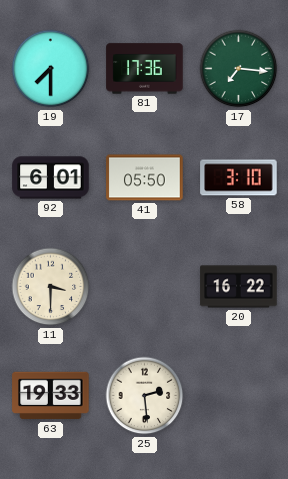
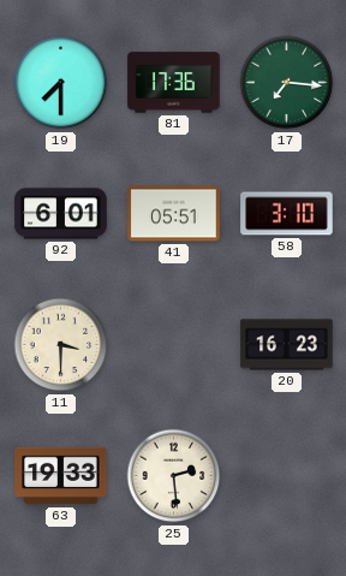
41: 05:50 -> 05:51
20: 16:22 -> 16:23
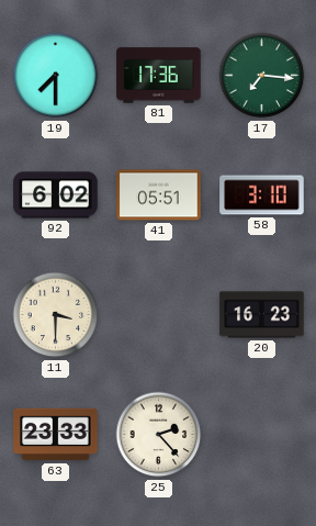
92: 6:01 -> 6:02
63: 19:33 -> 23:33
25: 2:29 -> 2:23
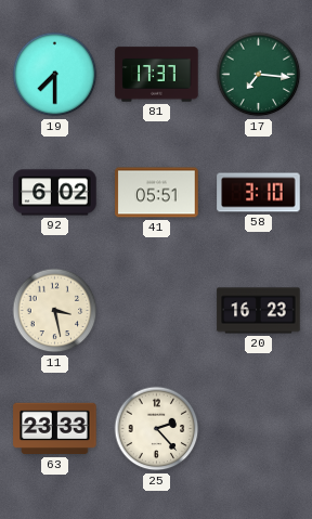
81: 17:36 -> 17:37
11: 3:30 -> 3:28
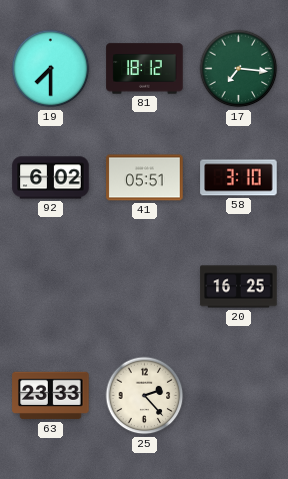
81: 17:37 -> 18:12
11: 3:28 -> none
20: 16:23 -> 16:25
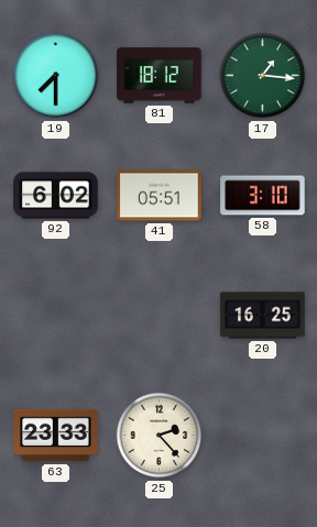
17: 7:16 -> 1:16
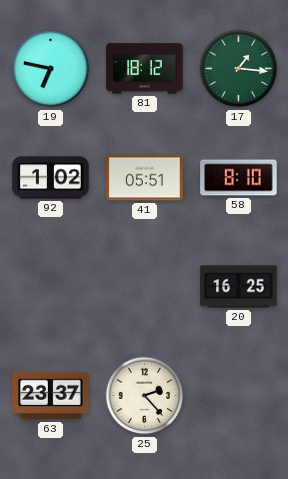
19: 7:30 -> 6:47
92: 6:02 -> 1:02
58: 3:10 -> 8:10
63: 23:33 -> 23:37
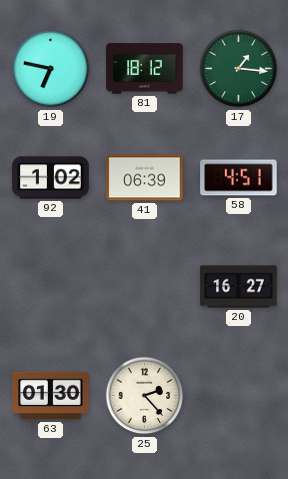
41: 05:51 -> 06:39
58: 8:10 -> 4:51
20: 16:25 -> 16:27
63: 23:37 -> 01:30
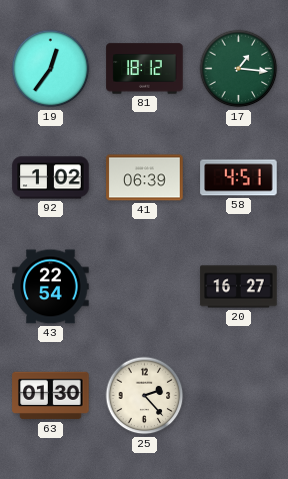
19: 6:47 -> 12:36
43: none -> 22:54
